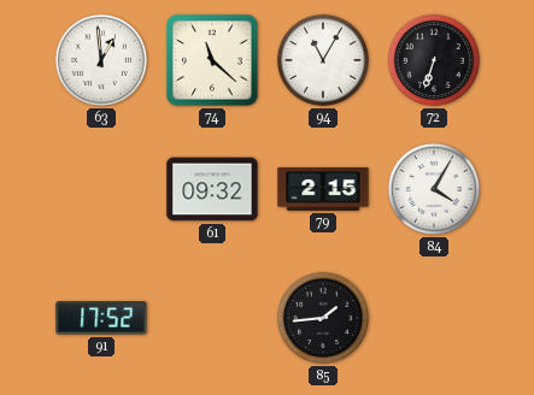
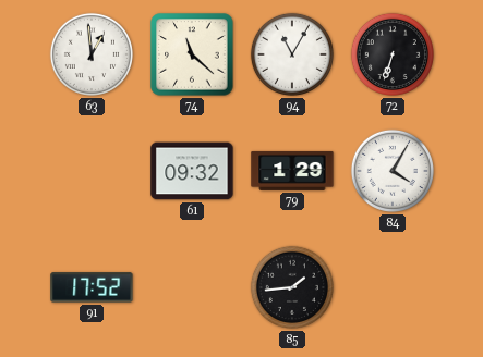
79: 2:15 -> 1:29
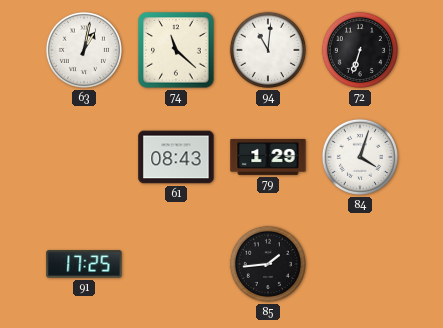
63: 12:59 -> 1:02
94: 11:05 -> 11:01
61: 09:32 -> 08:43
84: 4:05 -> 4:03
91: 17:52 -> 17:25
